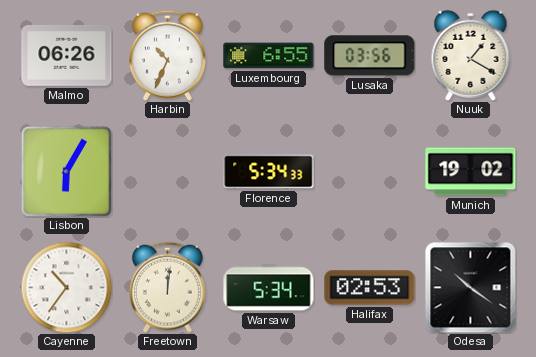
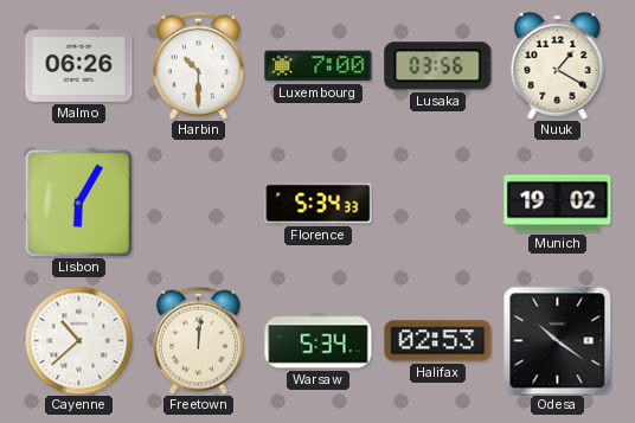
Harbin: 10:34 -> 10:30
Luxembourg: 6:55 -> 7:00
Cayenne: 10:36 -> 10:38
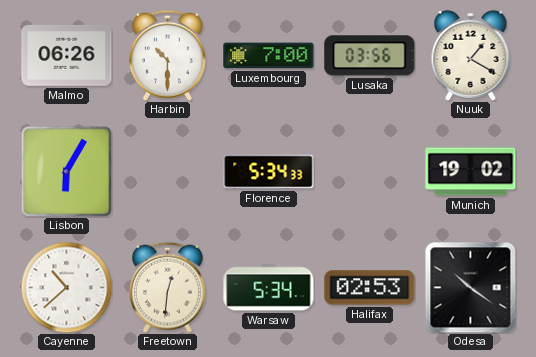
Freetown: 12:01 -> 12:31
